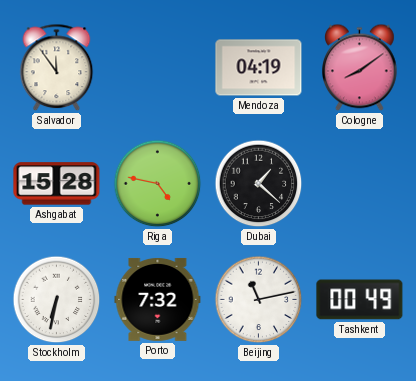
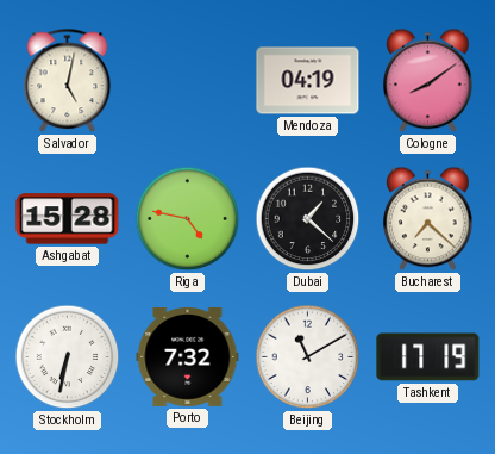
Salvador: 11:54 -> 5:02
Bucharest: none -> 7:22
Beijing: 11:13 -> 11:10
Tashkent: 00:49 -> 17:19
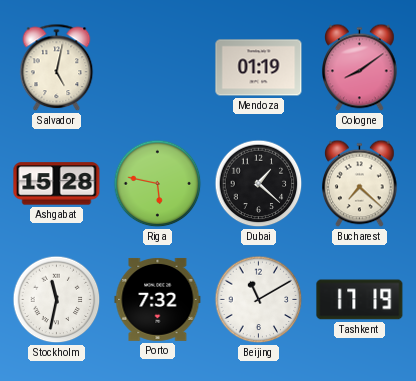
Mendoza: 04:19 -> 01:19
Riga: 4:47 -> 5:47
Stockholm: 6:32 -> 11:32
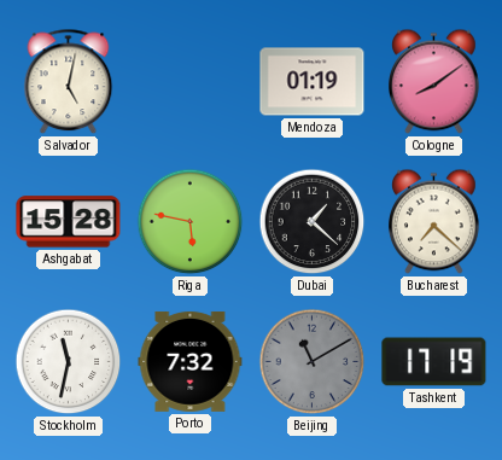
Beijing dial: white -> grey
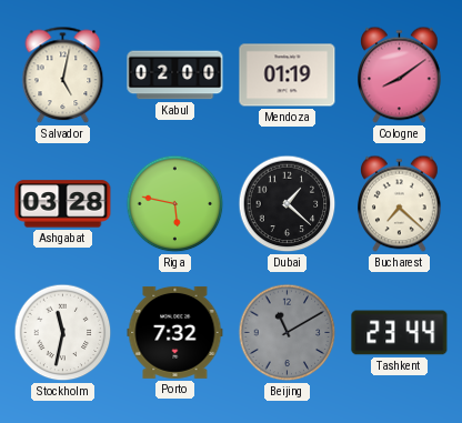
Kabul: none -> 02:00
Ashgabat: 15:28 -> 03:28
Tashkent: 17:19 -> 23:44
